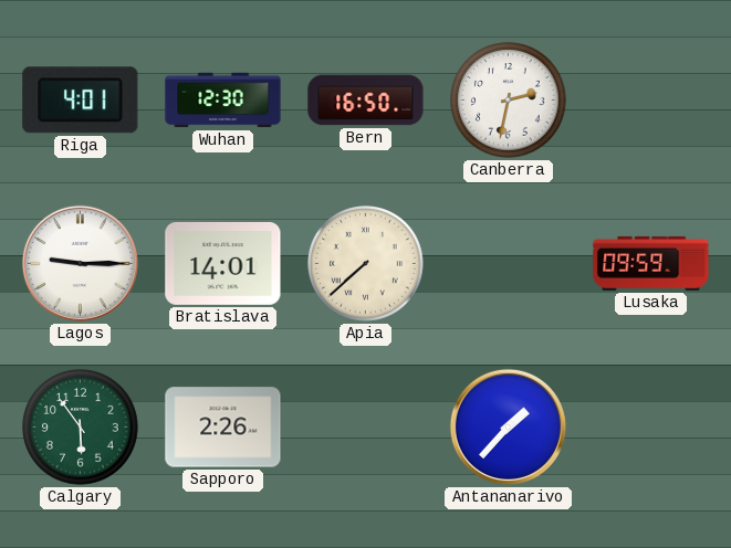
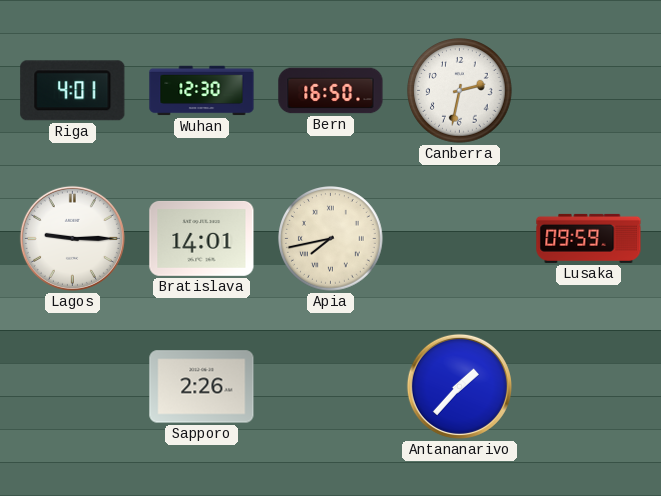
Apia: 7:38 -> 7:43
Calgary: 5:54 -> none
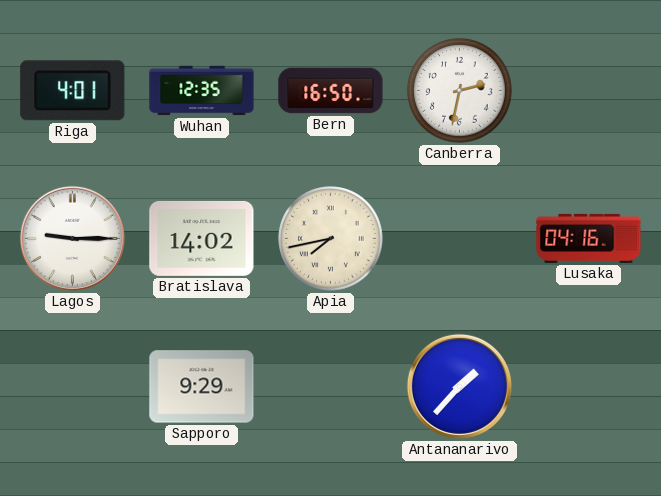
Wuhan: 12:30 -> 12:35
Bratislava: 14:01 -> 14:02
Lusaka: 09:59 -> 04:16
Sapporo: 2:26 -> 9:29
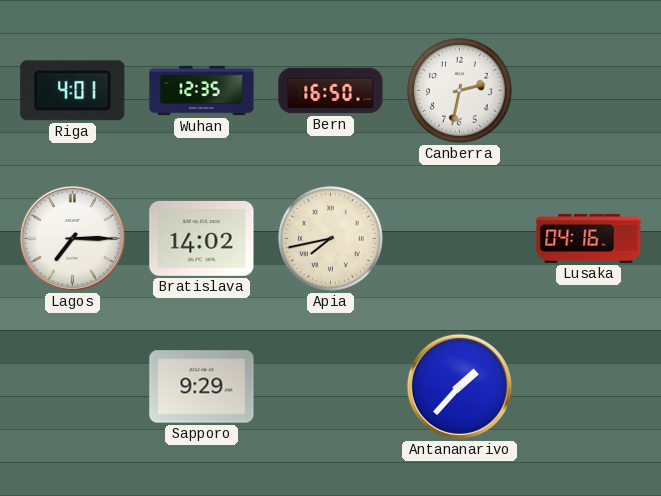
Lagos: 9:15 -> 7:15
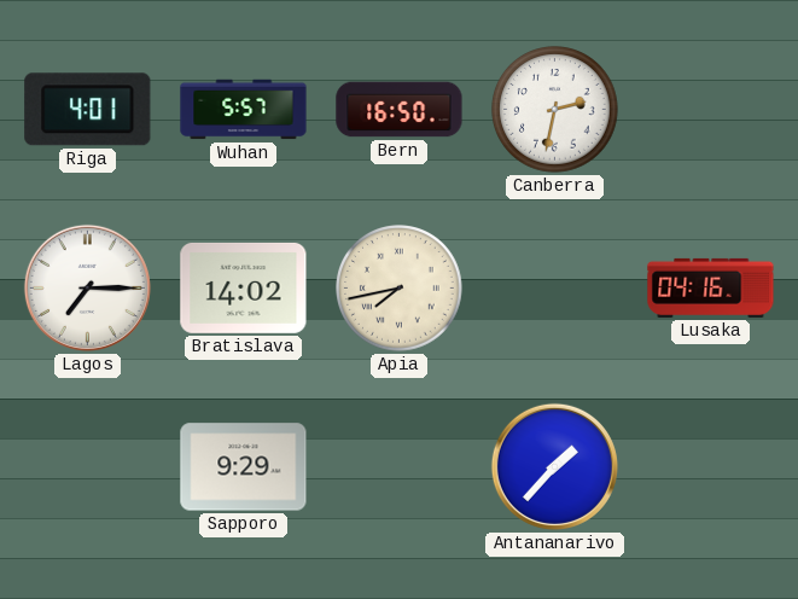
Wuhan: 12:35 -> 5:57
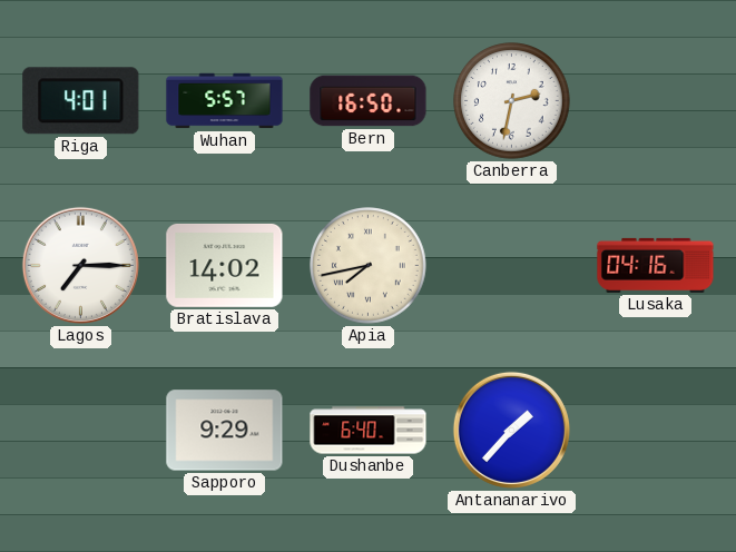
Dushanbe: none -> 6:40
